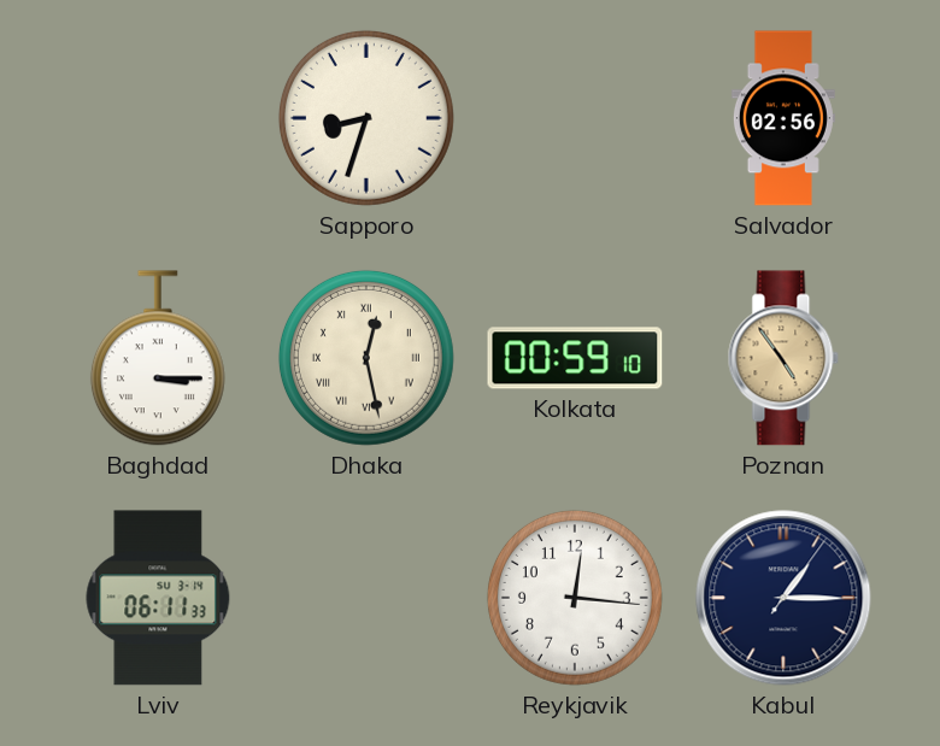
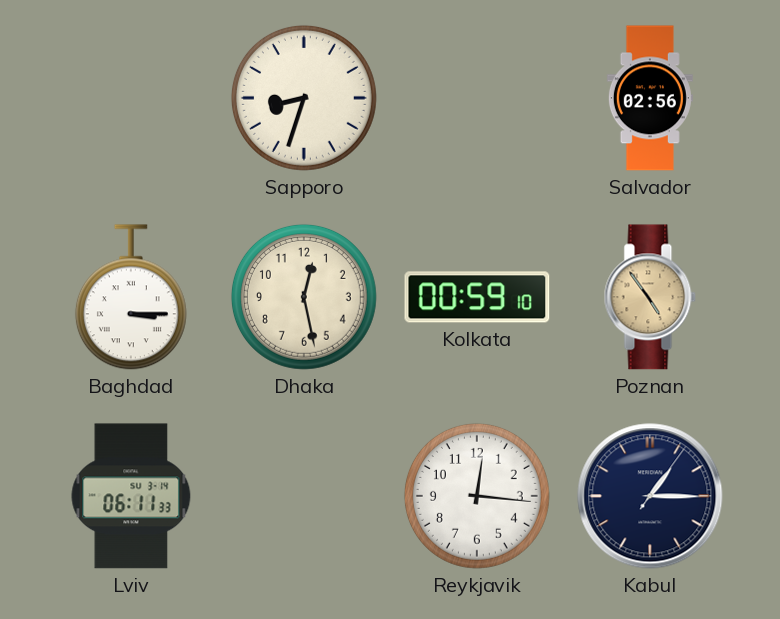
Dhaka numerals: Roman -> Arabic
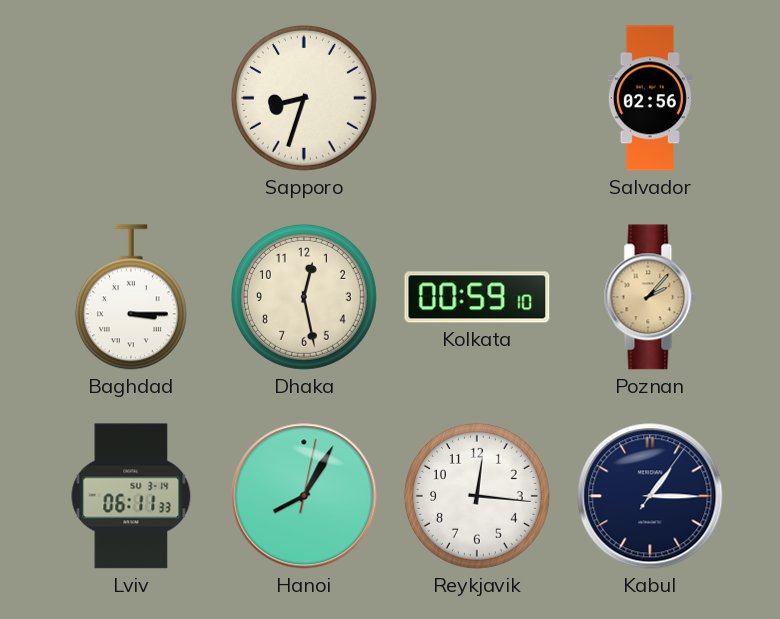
Poznan: 4:54 -> 2:07
Hanoi: none -> 8:05
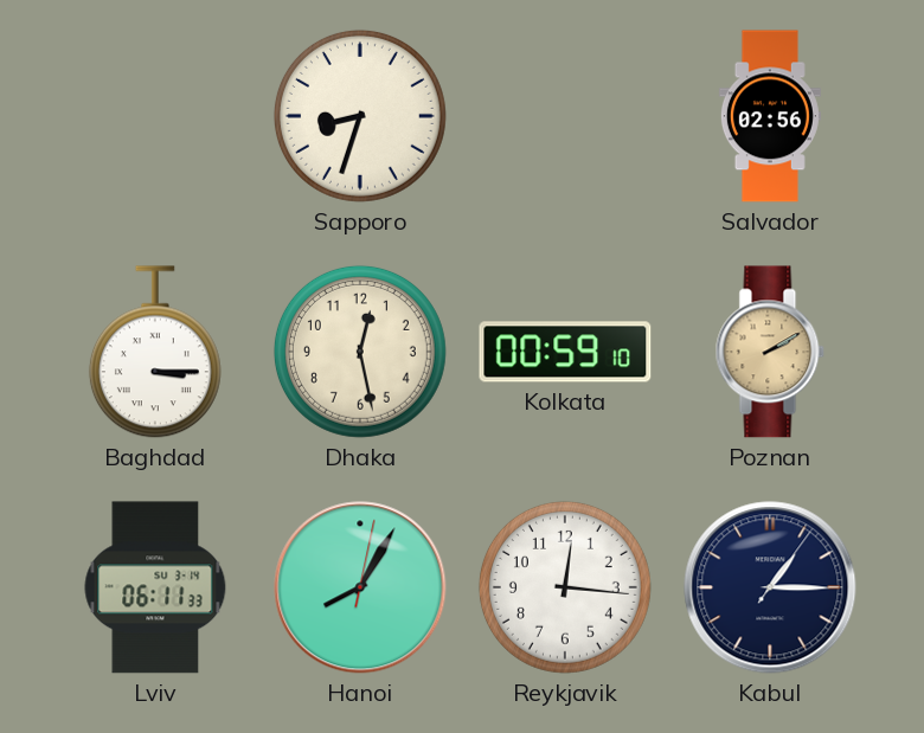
Poznan: 2:07 -> 2:10
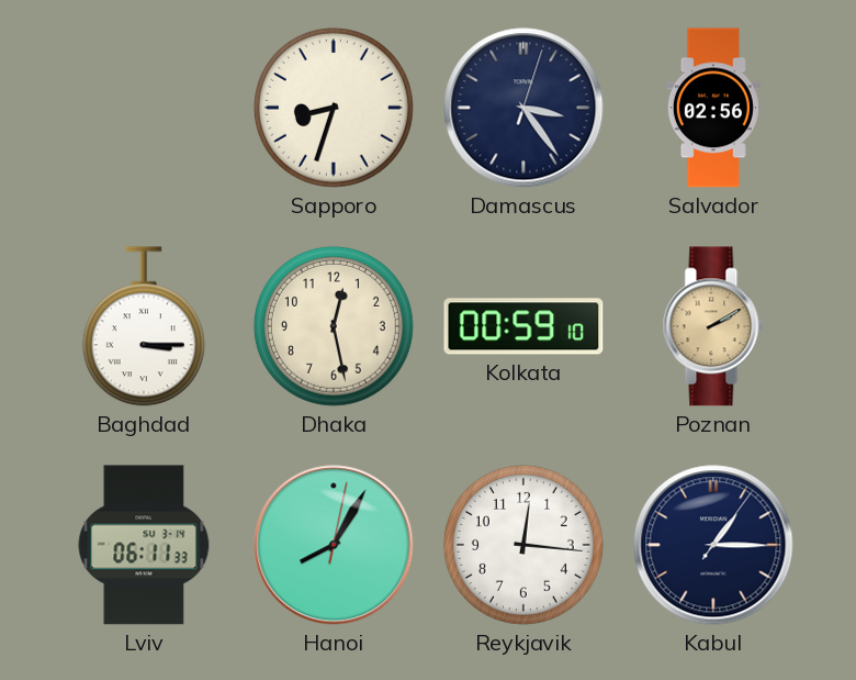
Damascus: none -> 3:24
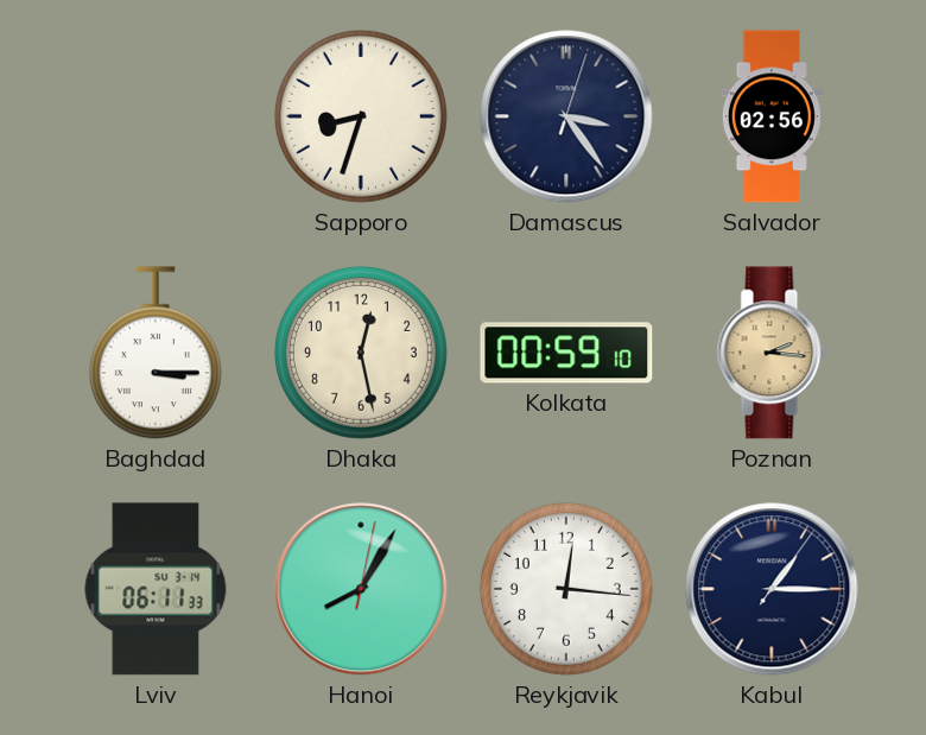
Poznan: 2:10 -> 2:16
